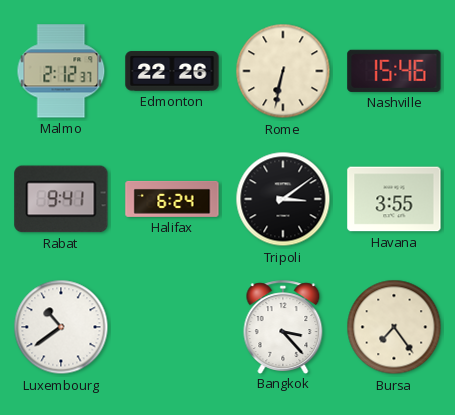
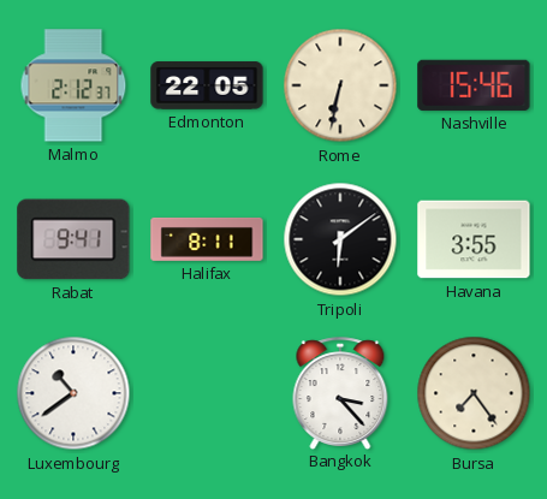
Edmonton: 22:26 -> 22:05
Halifax: 6:24 -> 8:11
Tripoli: 3:09 -> 6:09
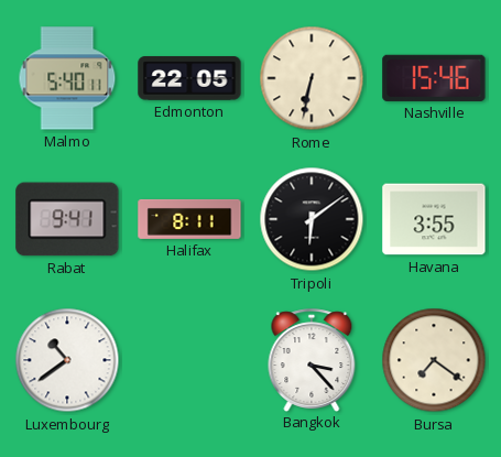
Malmo: 2:12 -> 5:40
Bursa: 7:24 -> 7:21
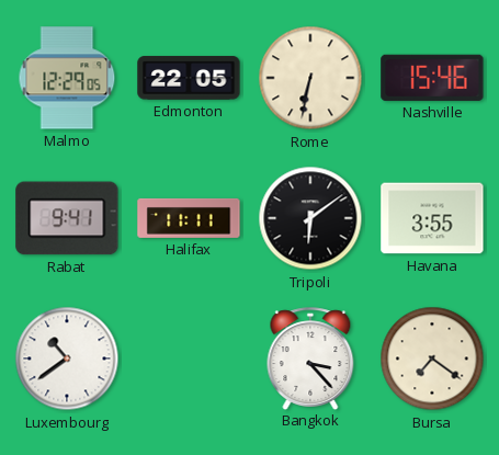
Malmo: 5:40 -> 12:29
Halifax: 8:11 -> 11:11
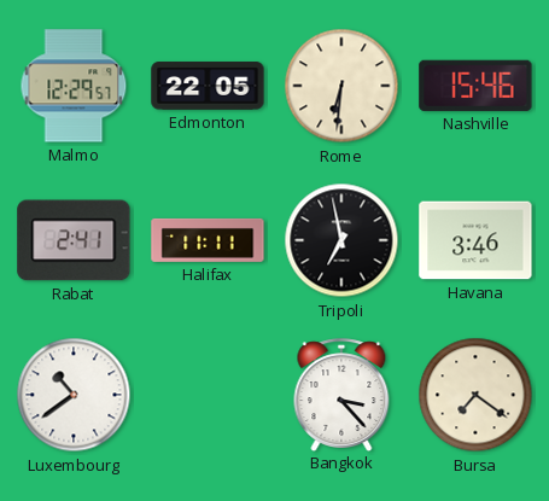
Malmo: 12:29:05 -> 12:29:57
Rome: 6:32 -> 6:31
Rabat: 9:41 -> 2:41
Tripoli: 6:09 -> 6:58
Havana: 3:55 -> 3:46
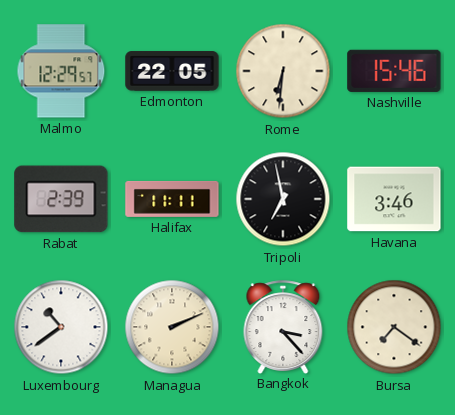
Rabat: 2:41 -> 2:39
Managua: none -> 2:11
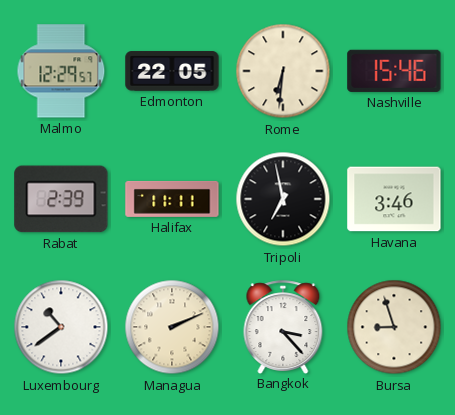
Bursa: 7:21 -> 8:57
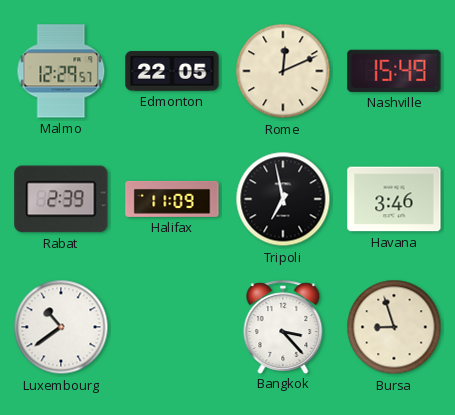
Rome: 6:31 -> 12:11
Nashville: 15:46 -> 15:49
Halifax: 11:11 -> 11:09
Managua: 2:11 -> none
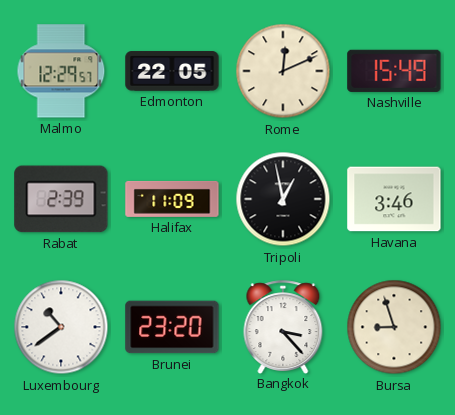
Tripoli: 6:58 -> 12:58
Brunei: none -> 23:20
